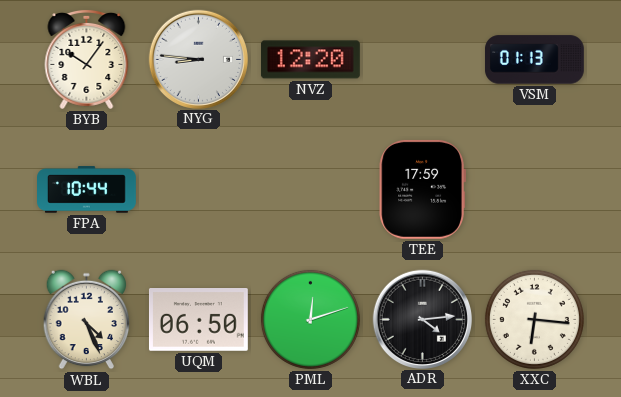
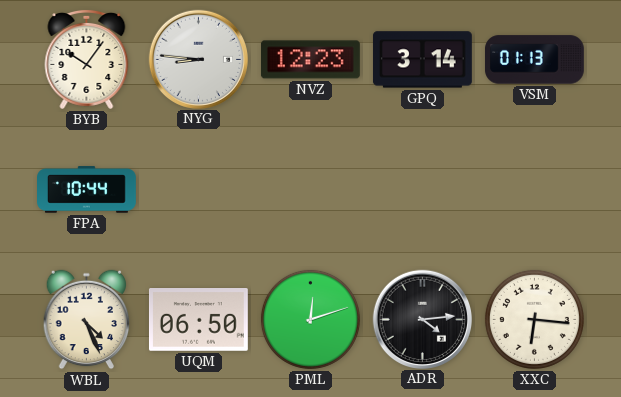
NVZ: 12:20 -> 12:23
GPQ: none -> 3:14
TEE: 17:59 -> none
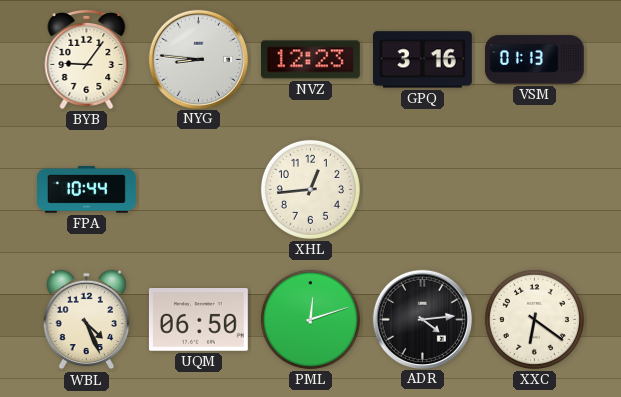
BYB: 10:06 -> 9:06
GPQ: 3:14 -> 3:16
XHL: none -> 12:44
XXC: 6:16 -> 6:21
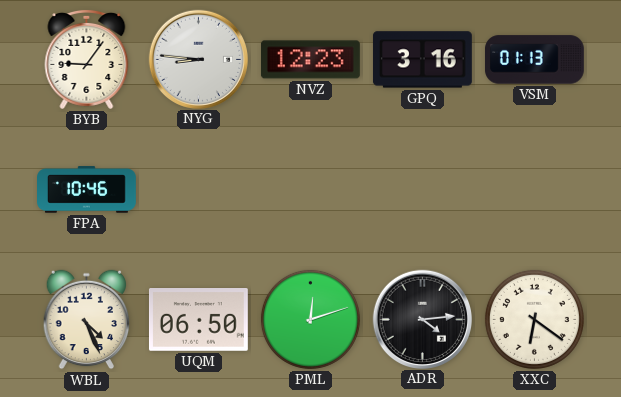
FPA: 10:44 -> 10:46
XHL: 12:44 -> none
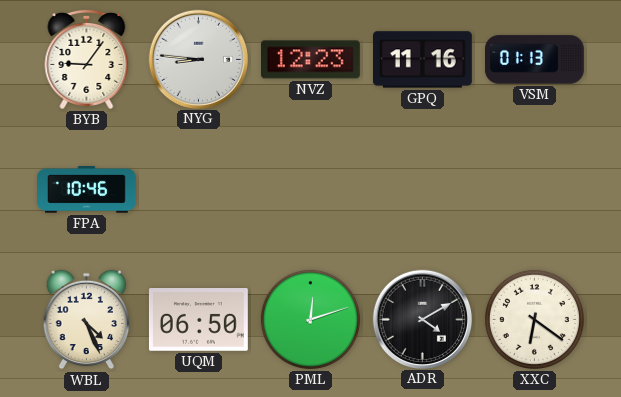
GPQ: 3:16 -> 11:16
ADR: 4:14 -> 4:10
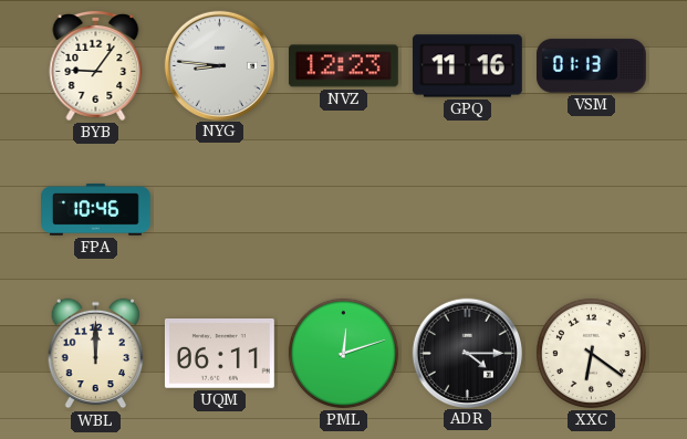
WBL: 4:26 -> 12:00
UQM: 06:50 -> 06:11
ADR: 4:10 -> 4:15
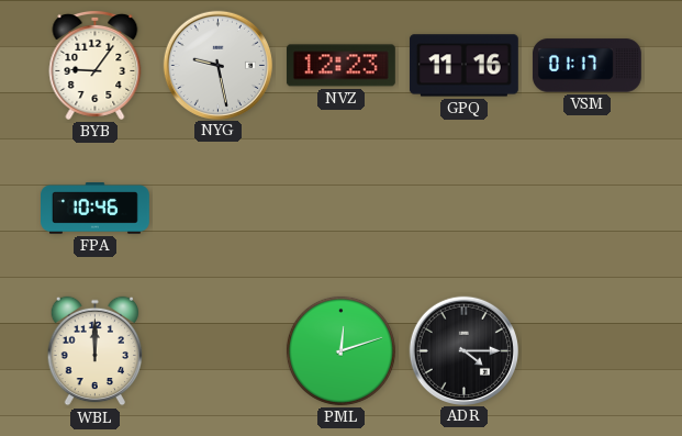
NYG: 8:46 -> 9:28
VSM: 01:13 -> 01:17
UQM: 06:11 -> none
XXC: 6:21 -> none
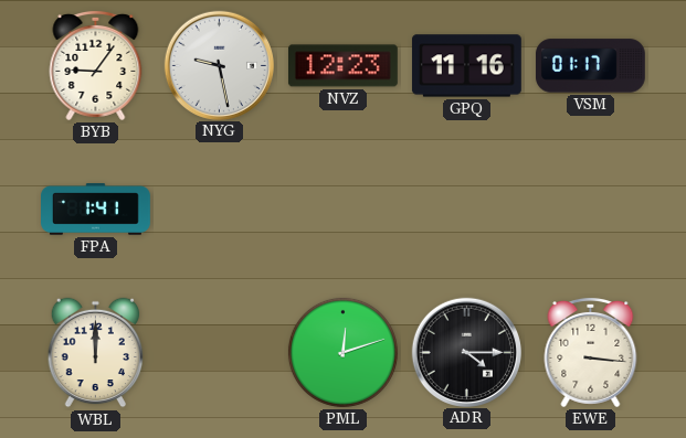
FPA: 10:46 -> 1:41
EWE: none -> 3:16
